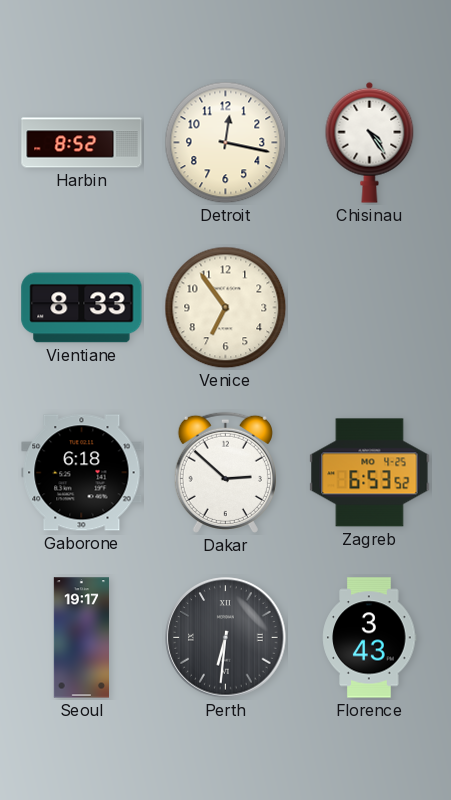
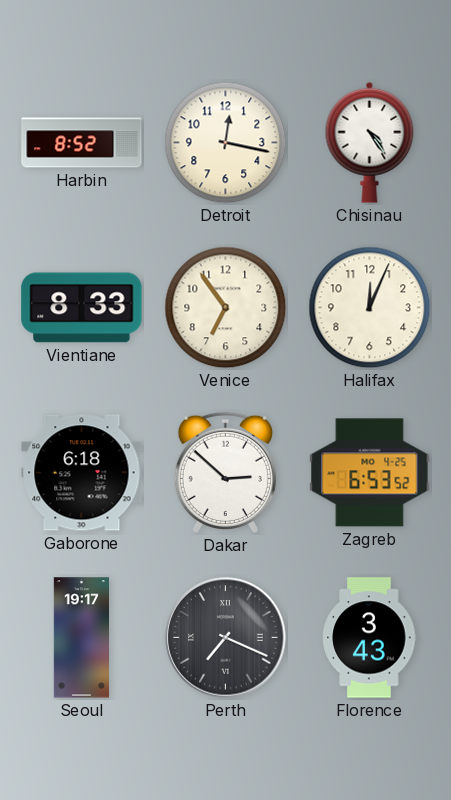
Halifax: none -> 12:04
Perth: 6:31 -> 7:19
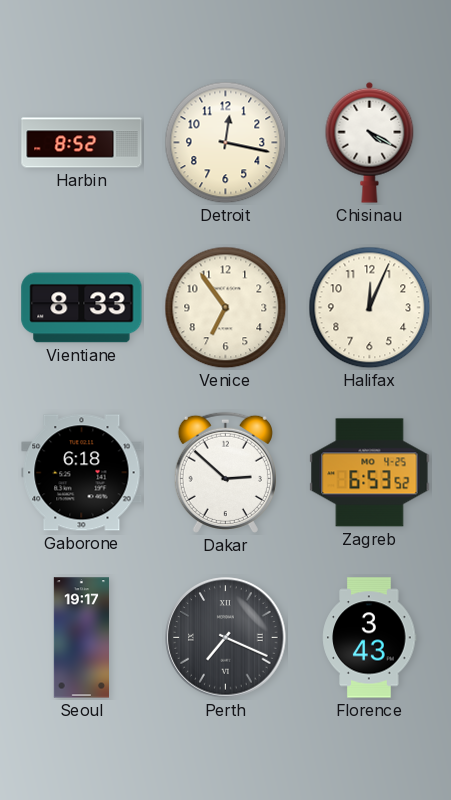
Chisinau: 4:24 -> 4:20
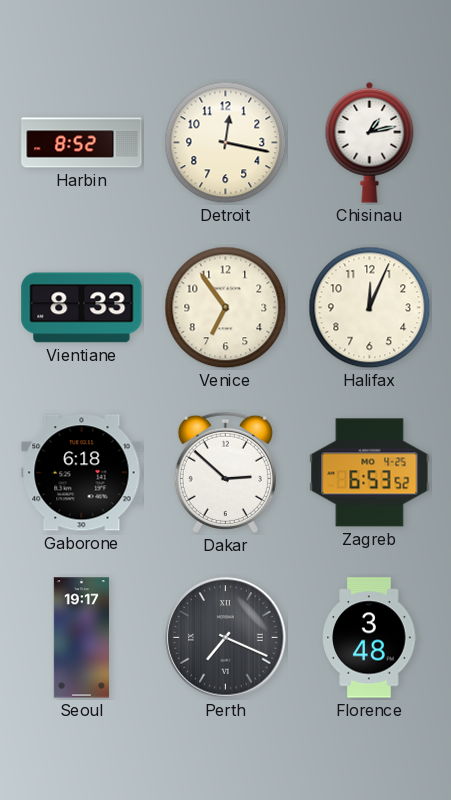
Chisinau: 4:20 -> 1:13
Florence: 3:43 -> 3:48
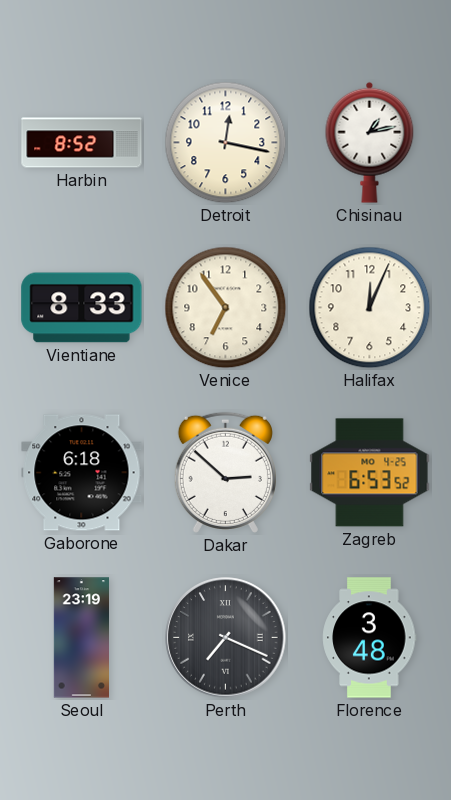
Seoul: 19:17 -> 23:19
